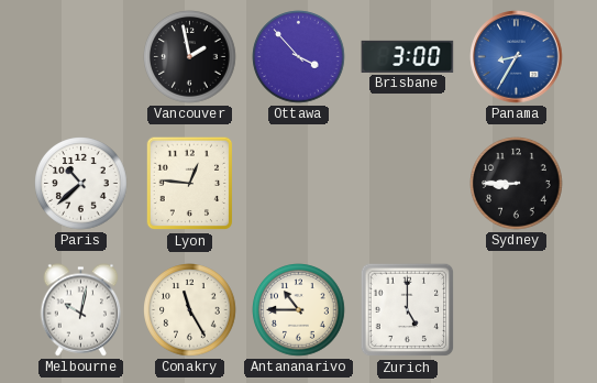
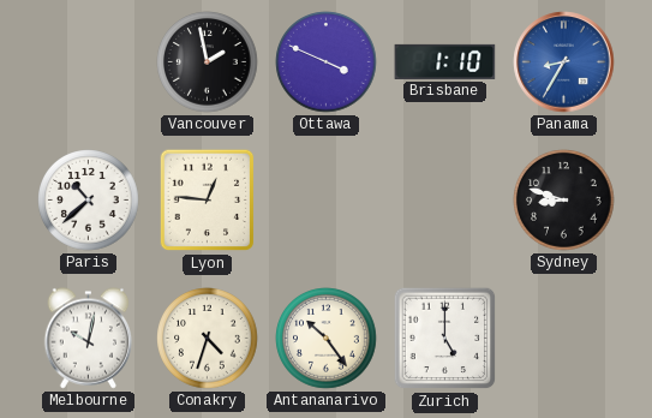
Ottawa: 3:53 -> 3:49
Brisbane: 3:00 -> 1:10
Sydney: 8:45 -> 8:48
Conakry: 11:25 -> 4:33
Antananarivo: 10:45 -> 10:24
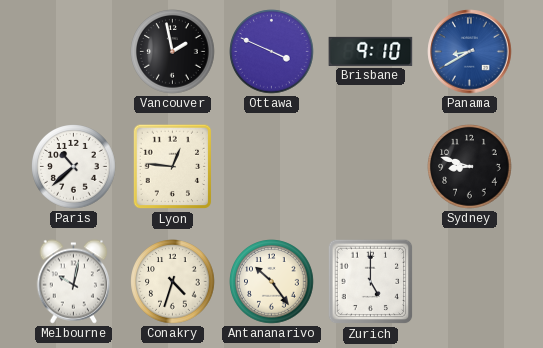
Brisbane: 1:10 -> 9:10
Panama: 8:35 -> 8:40
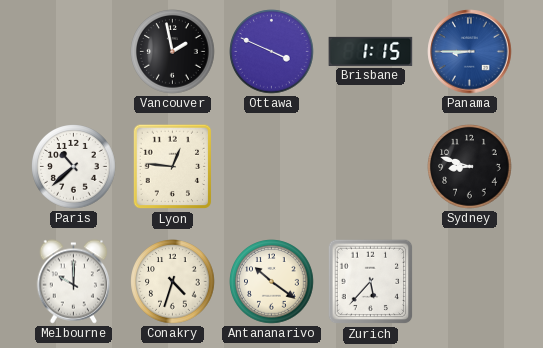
Brisbane: 9:10 -> 1:15
Panama: 8:40 -> 8:45
Melbourne: 10:02 -> 10:00
Antananarivo: 10:24 -> 10:21
Zurich: 5:00 -> 5:37
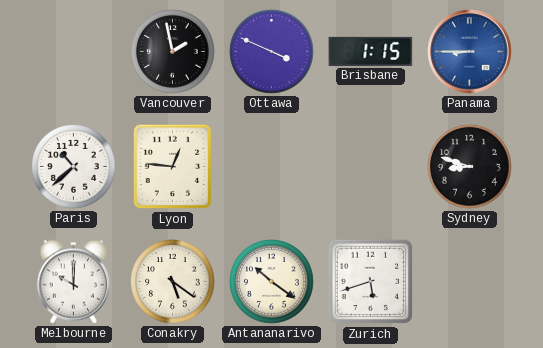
Conakry: 4:33 -> 5:21
Zurich: 5:37 -> 5:42
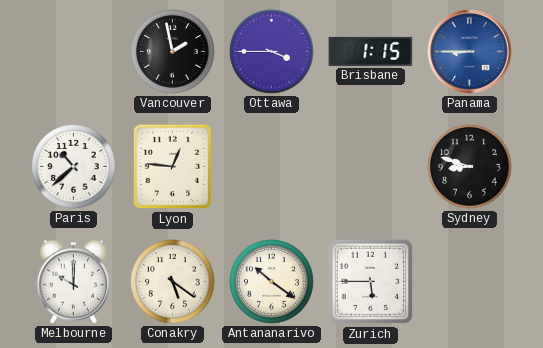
Ottawa: 3:49 -> 3:45
Zurich: 5:42 -> 5:45
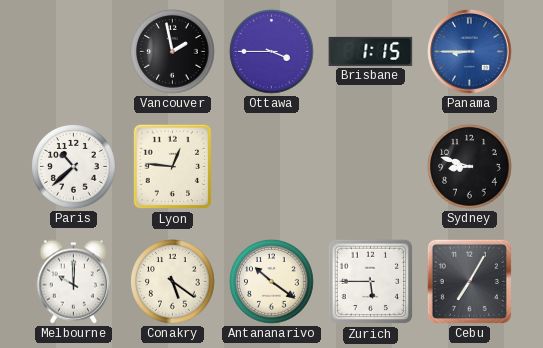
Cebu: none -> 7:05
